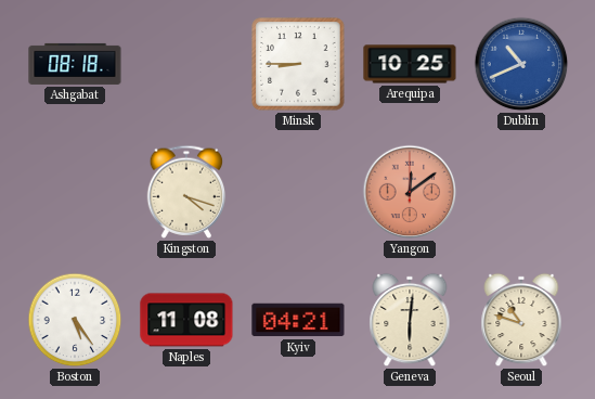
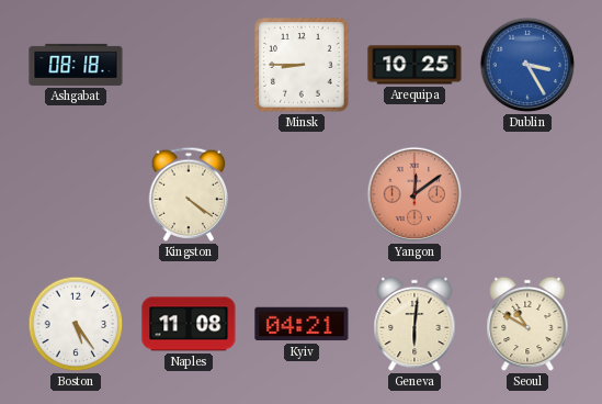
Dublin: 10:41 -> 3:25
Kingston: 4:18 -> 4:21
Seoul: 10:48 -> 10:50
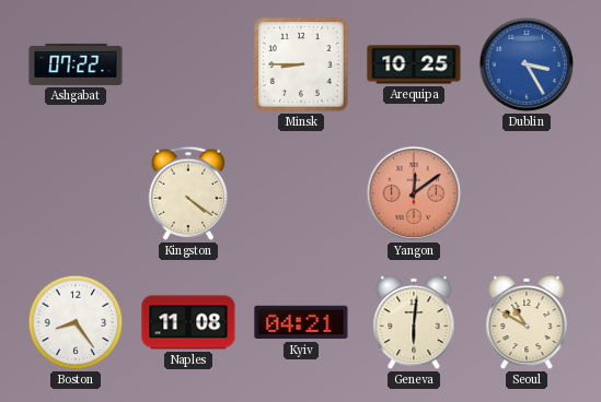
Ashgabat: 08:18 -> 07:22
Boston: 5:24 -> 8:24
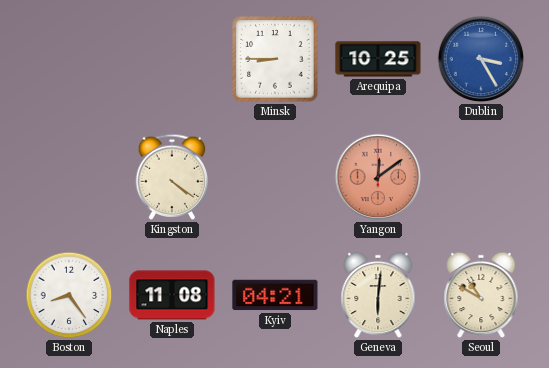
Ashgabat: 07:22 -> none
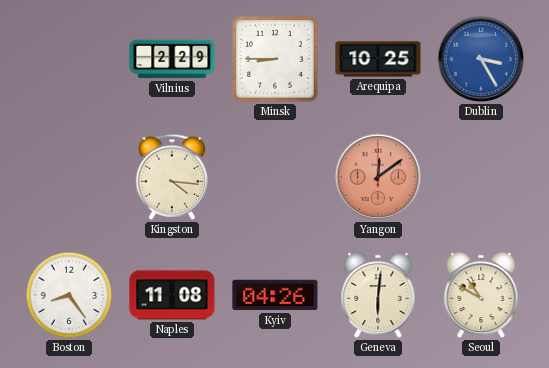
Vilnius: none -> 2:29
Kingston: 4:21 -> 4:16
Kyiv: 04:21 -> 04:26
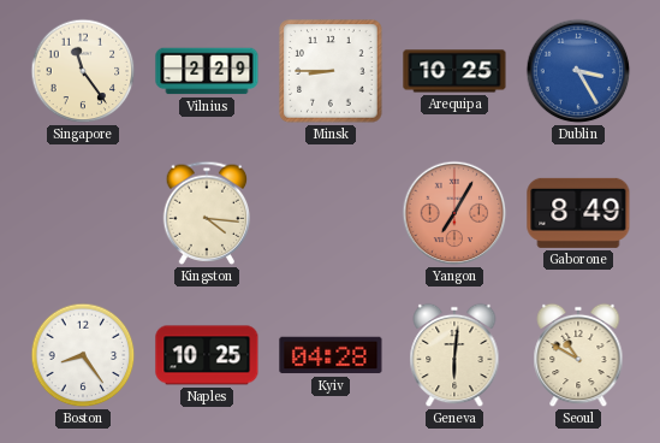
Singapore: none -> 11:24
Yangon: 12:09 -> 7:05
Gaborone: none -> 8:49
Naples: 11:08 -> 10:25
Kyiv: 04:26 -> 04:28
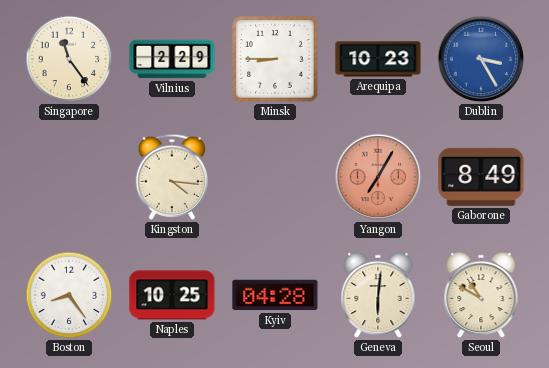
Arequipa: 10:25 -> 10:23
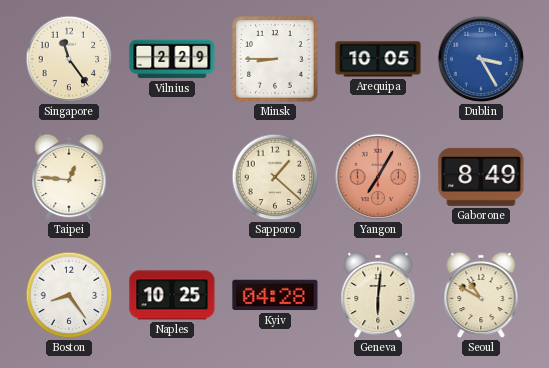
Arequipa: 10:23 -> 10:05
Taipei: none -> 12:46
Kingston: 4:16 -> none
Sapporo: none -> 1:22
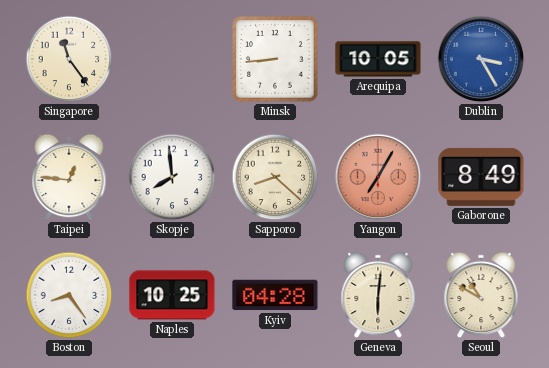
Vilnius: 2:29 -> none
Minsk: 8:45 -> 8:44
Skopje: none -> 7:59
Sapporo: 1:22 -> 8:22
